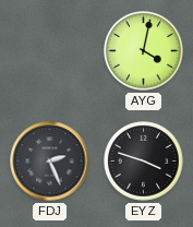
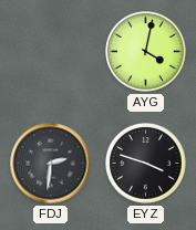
FDJ: 2:26 -> 2:31
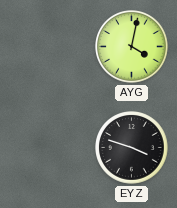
FDJ: 2:31 -> none
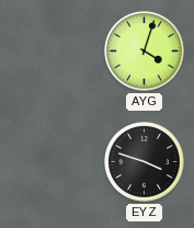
AYG: 4:02 -> 4:03
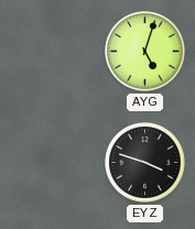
AYG: 4:03 -> 5:03
